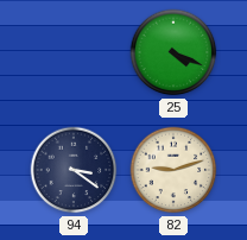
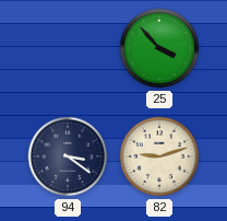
25: 4:19 -> 3:53
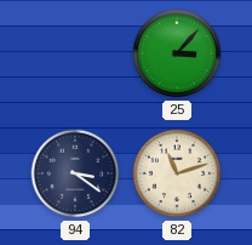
25: 3:53 -> 3:07
82: 9:12 -> 11:12
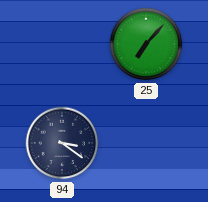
25: 3:07 -> 7:07
82: 11:12 -> none
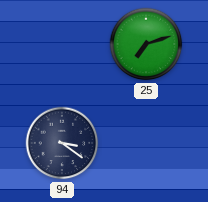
25: 7:07 -> 7:12
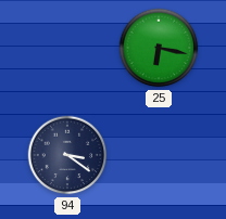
25: 7:12 -> 6:17
